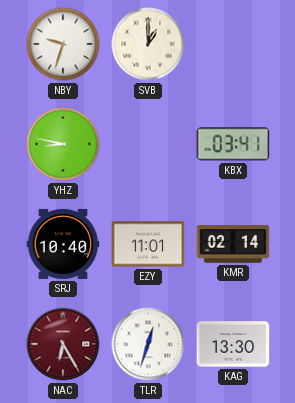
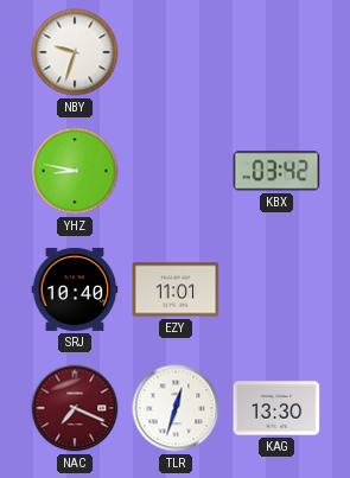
SVB: 1:00 -> none
KBX: 03:41 -> 03:42
KMR: 02:14 -> none
NAC: 6:25 -> 7:19
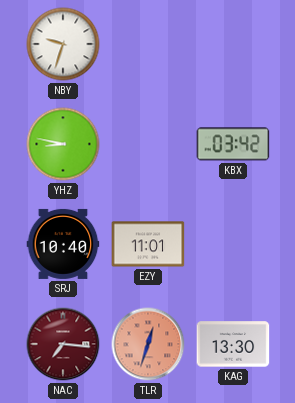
NAC: 7:19 -> 7:16
TLR dial: white -> salmon
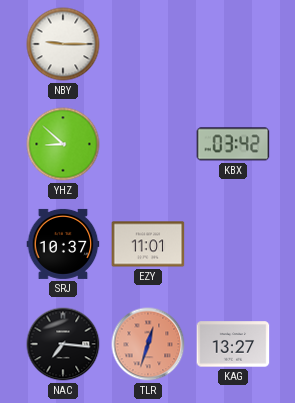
NBY: 9:33 -> 9:15
YHZ: 8:47 -> 8:52
SRJ: 10:40 -> 10:37
NAC dial: burgundy -> black
KAG: 13:30 -> 13:27
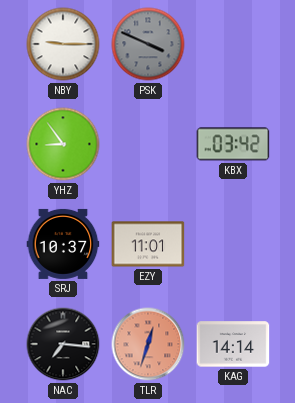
PSK: none -> 3:49
YHZ: 8:52 -> 8:54
KAG: 13:27 -> 14:14
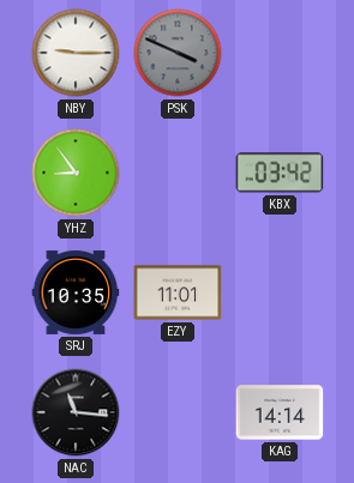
SRJ: 10:37 -> 10:35
NAC: 7:16 -> 11:16
TLR: 12:33 -> none
